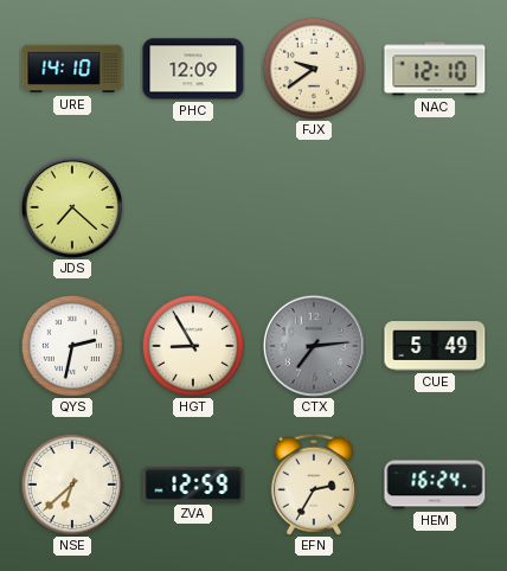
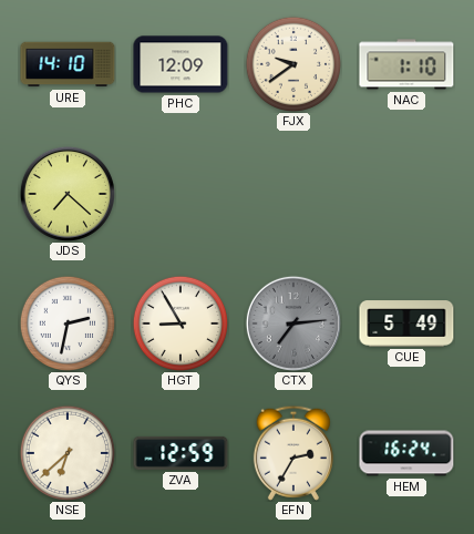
NAC: 12:10 -> 1:10
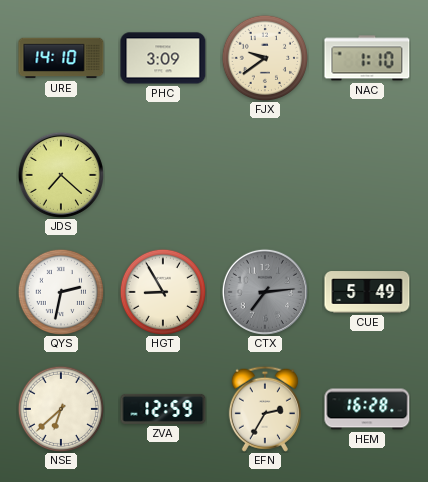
PHC: 12:09 -> 3:09
HEM: 16:24 -> 16:28
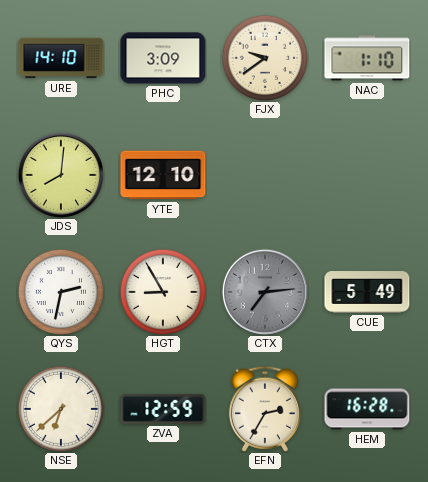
JDS: 7:22 -> 8:01
YTE: none -> 12:10
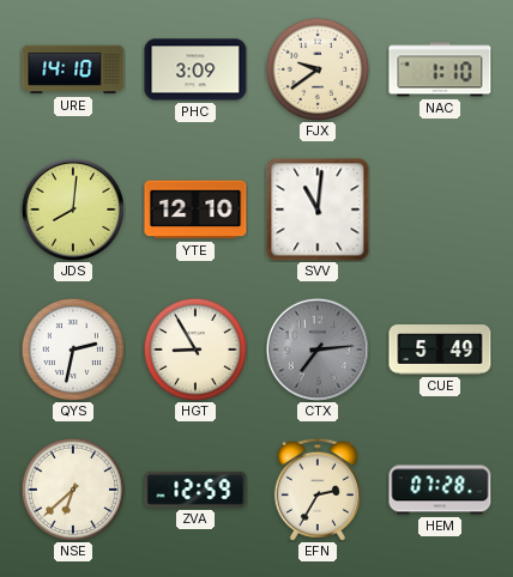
SVV: none -> 11:01
HEM: 16:28 -> 07:28
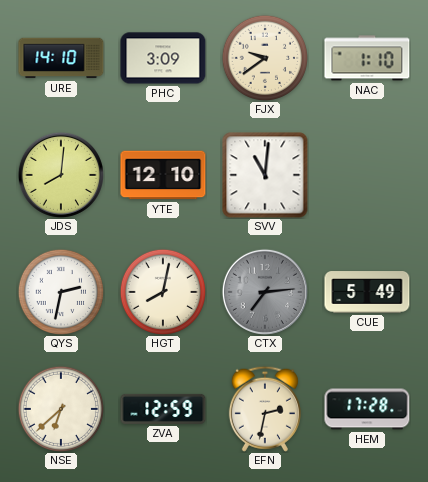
HGT: 8:55 -> 8:02
EFN: 2:35 -> 2:32
HEM: 07:28 -> 17:28
